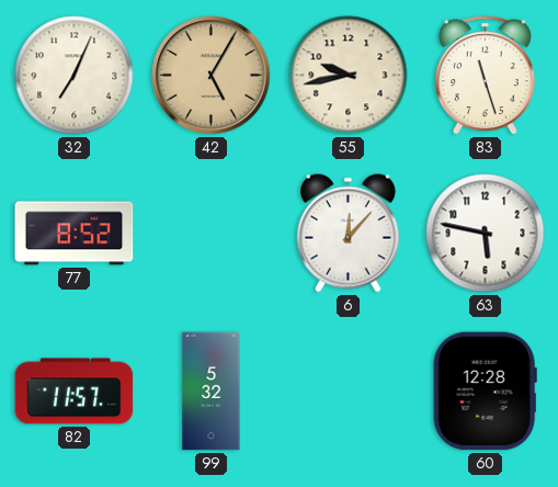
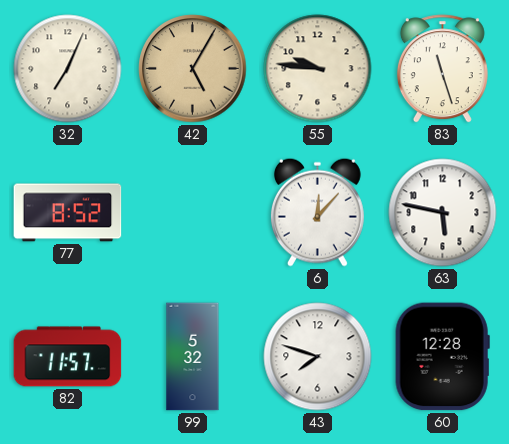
55: 9:43 -> 9:46
43: none -> 7:48
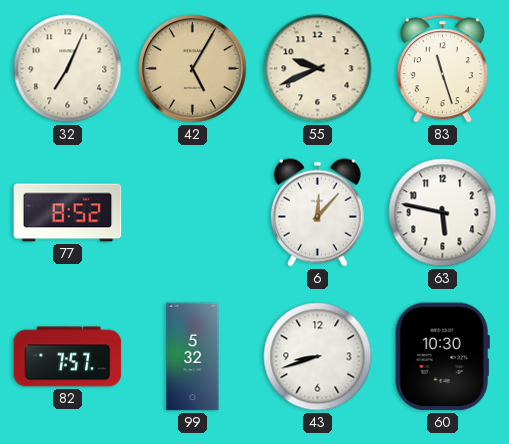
55: 9:46 -> 9:41
82: 11:57 -> 7:57
43: 7:48 -> 8:42
60: 12:28 -> 10:30
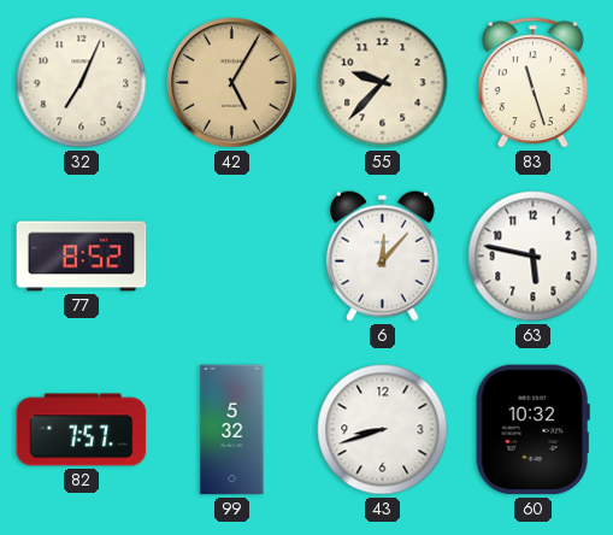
55: 9:41 -> 9:37
60: 10:30 -> 10:32
